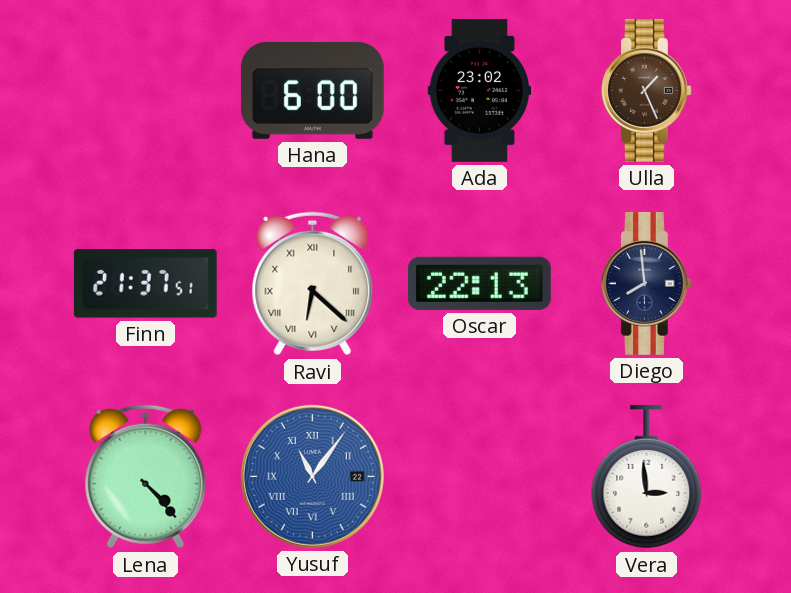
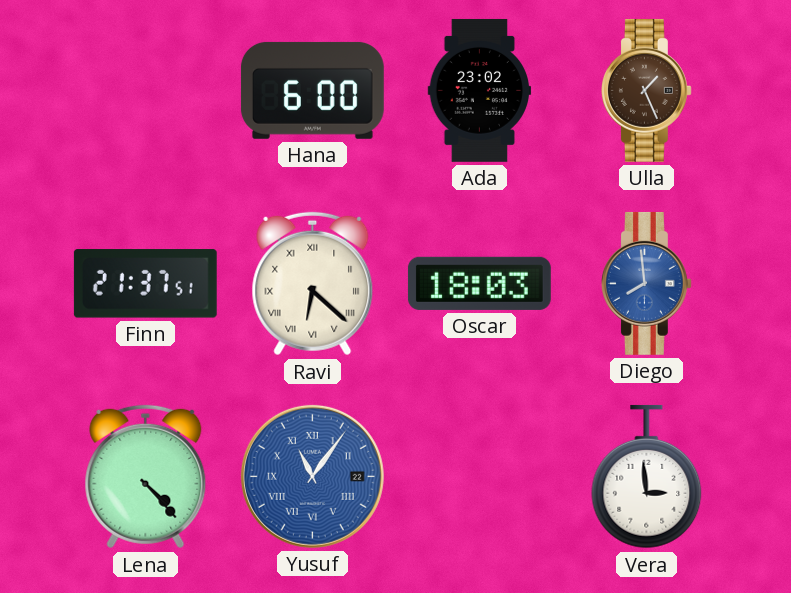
Oscar: 22:13 -> 18:03
Diego dial: navy -> blue
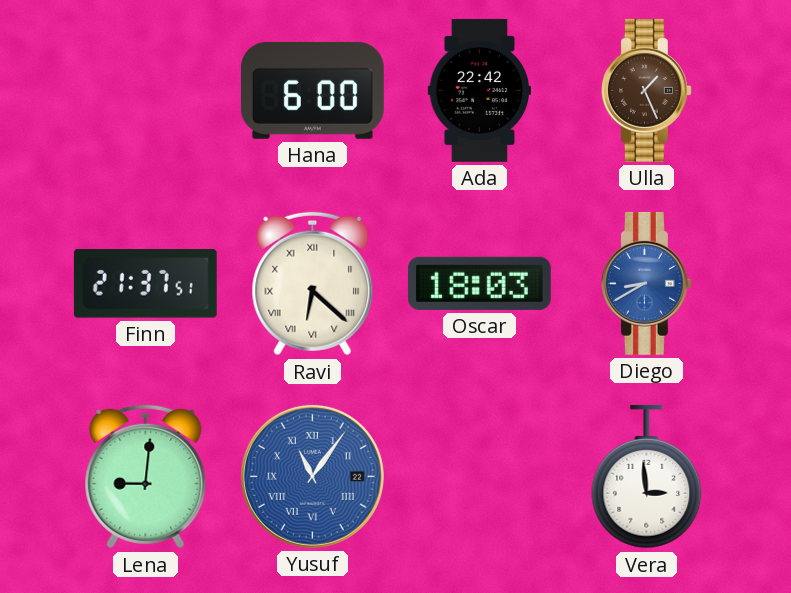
Ada: 23:02 -> 22:42
Diego: 7:59 -> 8:40
Lena: 4:23 -> 9:01
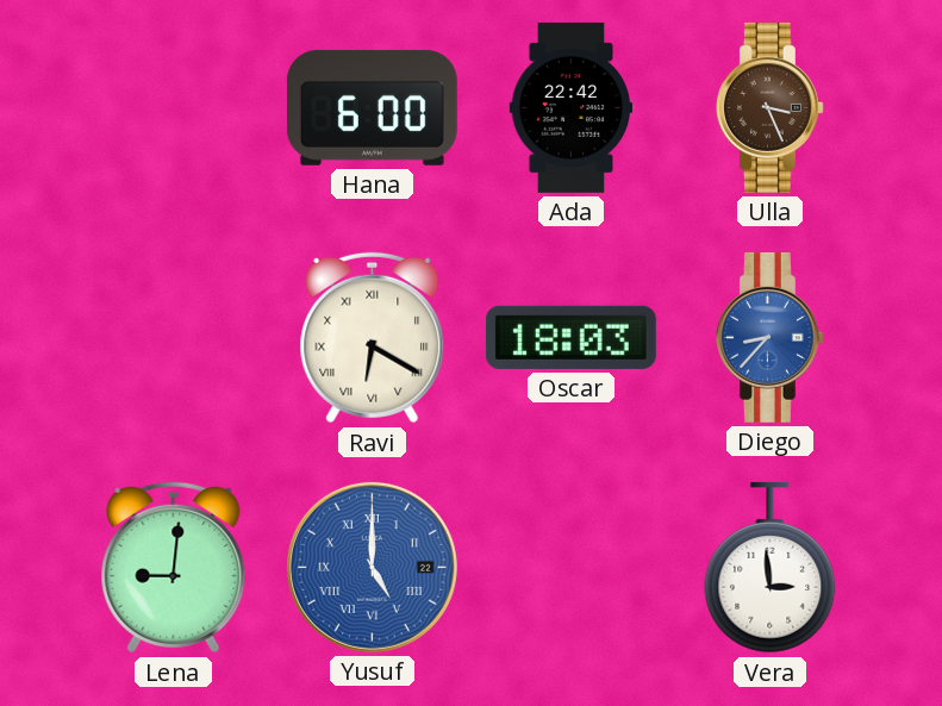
Ulla: 1:26 -> 3:26
Finn: 21:37 -> none
Ravi: 6:22 -> 6:20
Diego: 8:40 -> 8:37
Yusuf: 11:06 -> 5:00
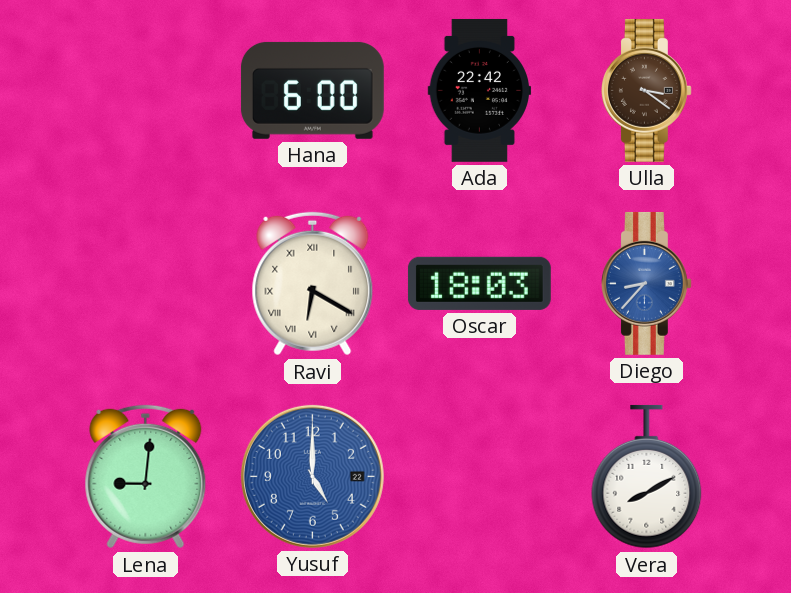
Ulla: 3:26 -> 3:21
Yusuf numerals: Roman -> Arabic
Vera: 2:59 -> 8:10
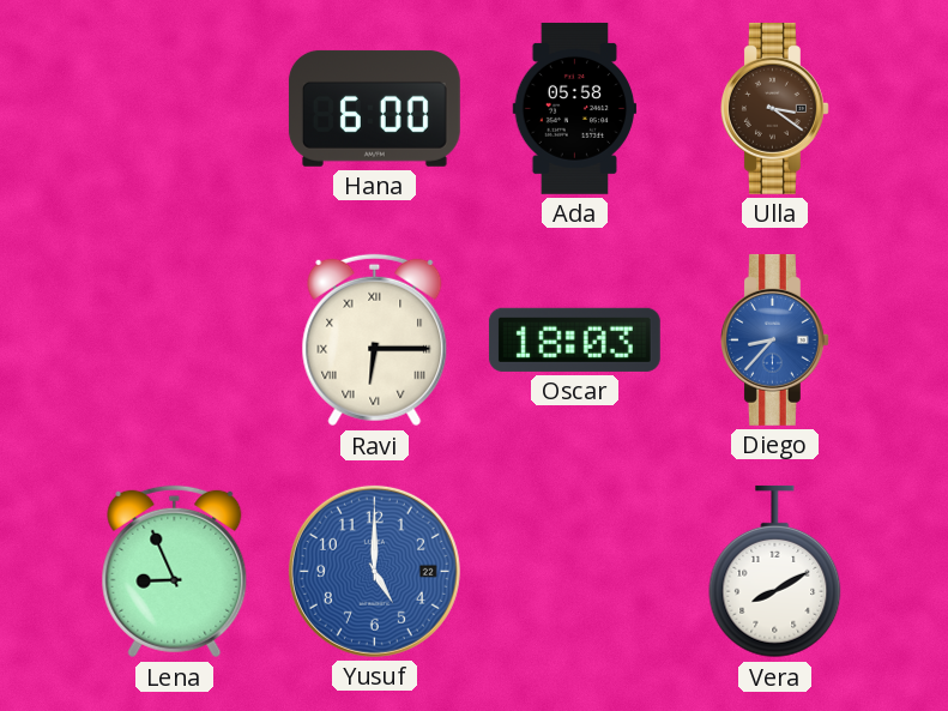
Ada: 22:42 -> 05:58
Ravi: 6:20 -> 6:15
Lena: 9:01 -> 8:56
